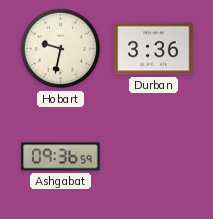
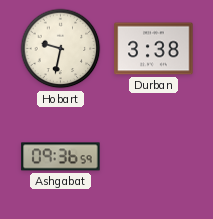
Durban: 3:36 -> 3:38
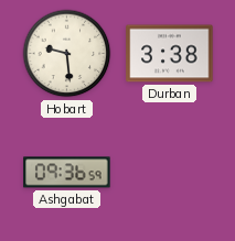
Hobart: 9:32 -> 9:29
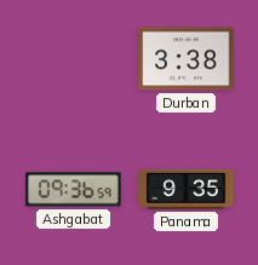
Hobart: 9:29 -> none
Panama: none -> 9:35
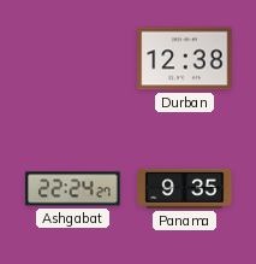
Durban: 3:38 -> 12:38
Ashgabat: 09:36 -> 22:24
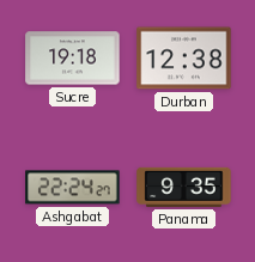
Sucre: none -> 19:18
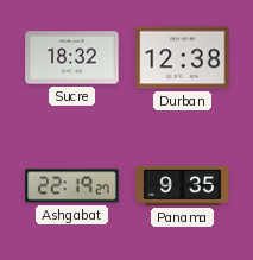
Sucre: 19:18 -> 18:32
Ashgabat: 22:24 -> 22:19
